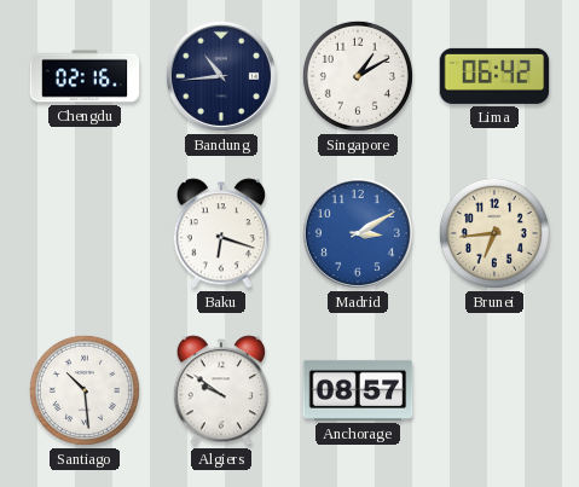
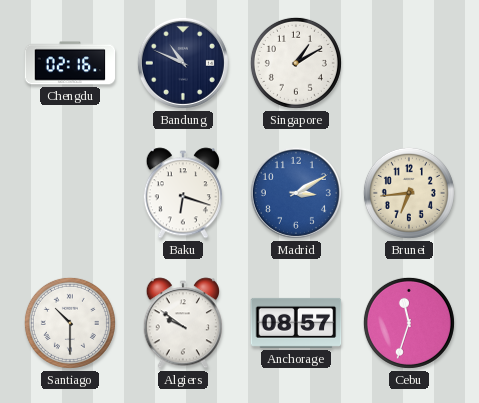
Bandung: 10:44 -> 10:49
Lima: 06:42 -> none
Santiago: 10:29 -> 10:30
Cebu: none -> 11:33
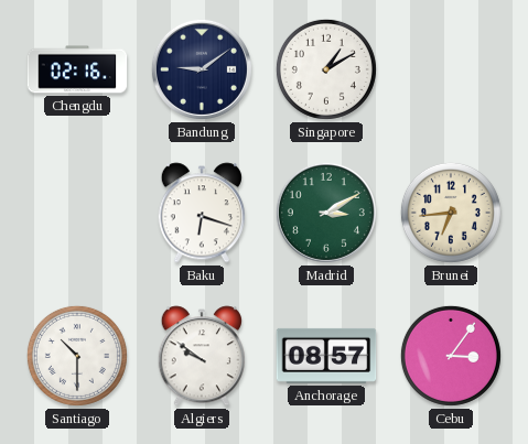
Bandung: 10:49 -> 9:09
Madrid dial: blue -> green
Cebu: 11:33 -> 3:06
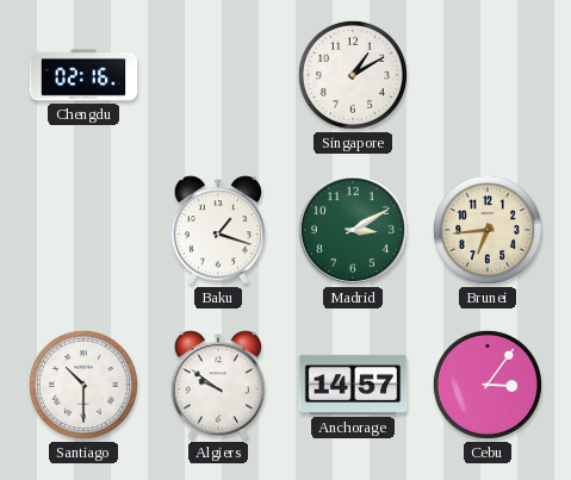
Bandung: 9:09 -> none
Baku: 6:18 -> 1:18
Anchorage: 08:57 -> 14:57
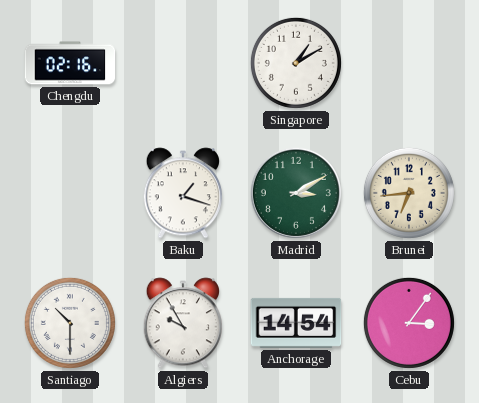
Algiers: 9:51 -> 9:55
Anchorage: 14:57 -> 14:54
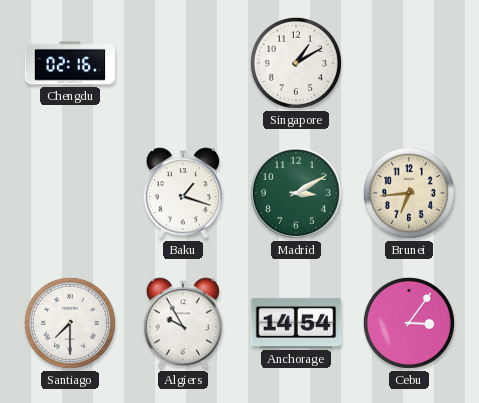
Santiago: 10:30 -> 7:30
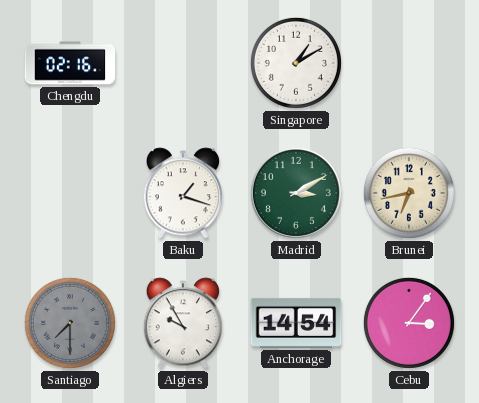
Brunei: 6:44 -> 6:43
Santiago dial: white -> grey
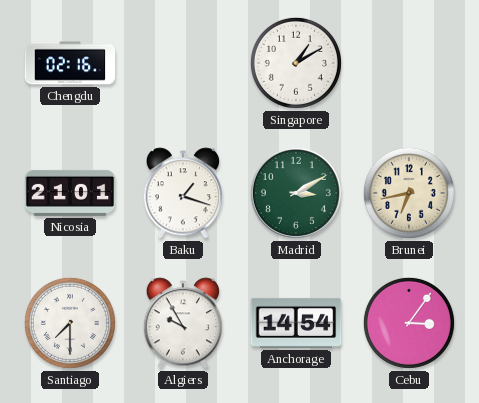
Nicosia: none -> 21:01
Santiago dial: grey -> white
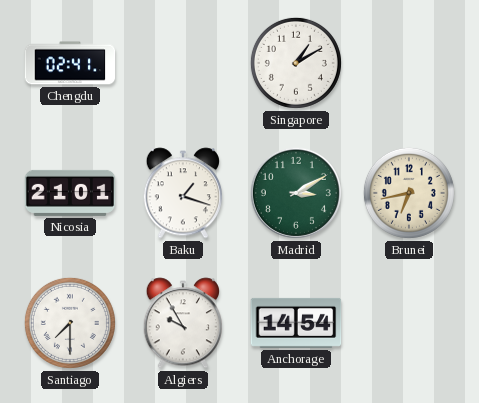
Chengdu: 02:16 -> 02:41
Cebu: 3:06 -> none
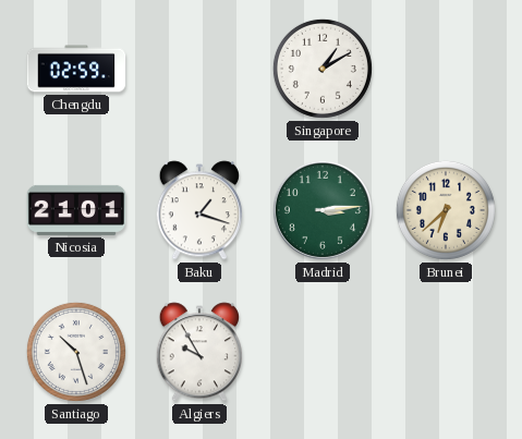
Chengdu: 02:41 -> 02:59
Madrid: 3:10 -> 3:14
Brunei: 6:43 -> 6:38
Santiago: 7:30 -> 10:27
Anchorage: 14:54 -> none
